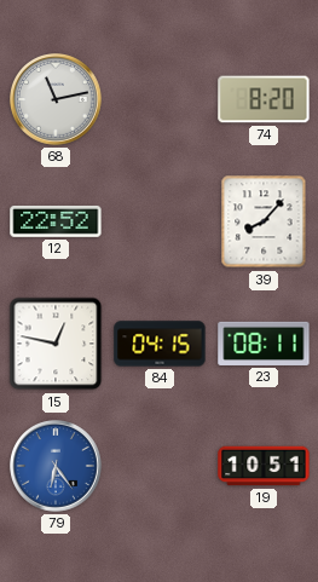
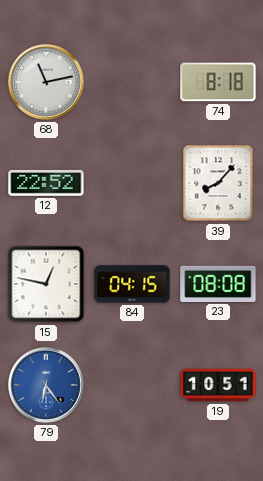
74: 8:20 -> 8:18
23: 08:11 -> 08:08
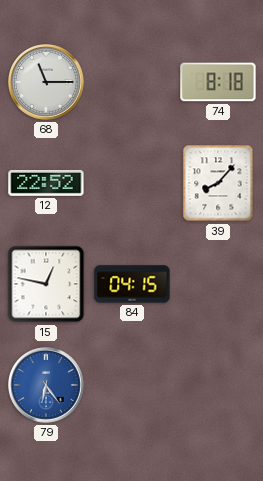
68: 11:13 -> 11:15
23: 08:08 -> none
19: 10:51 -> none
